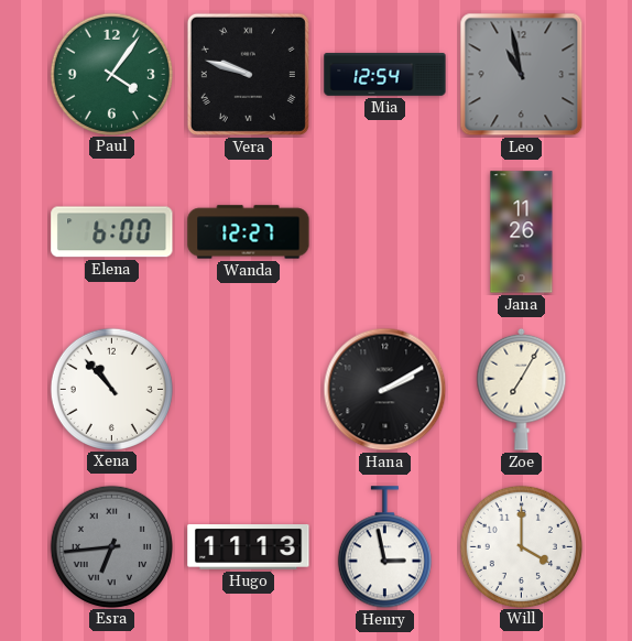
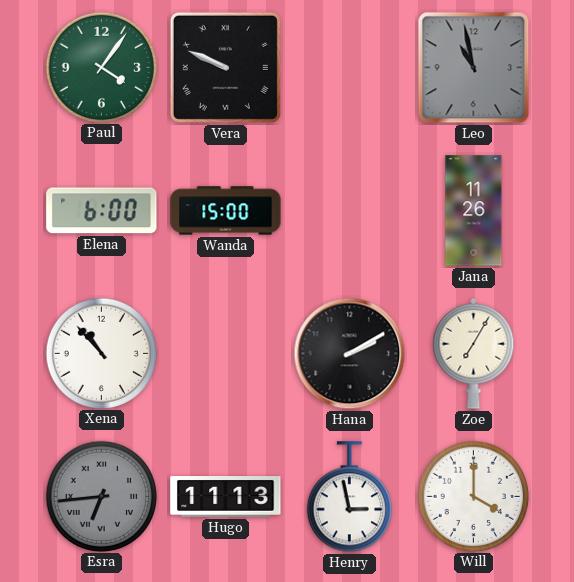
Vera: 9:48 -> 9:49
Mia: 12:54 -> none
Wanda: 12:27 -> 15:00
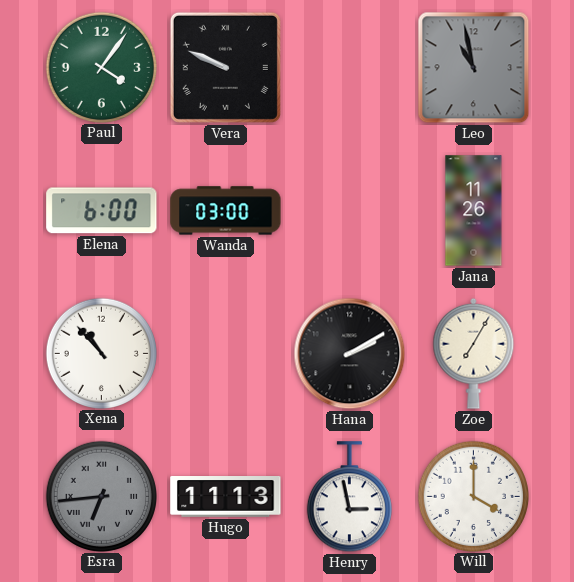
Wanda: 15:00 -> 03:00
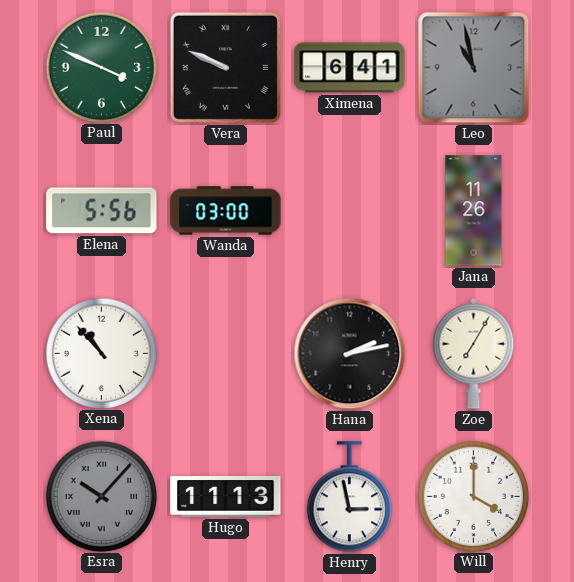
Paul: 4:06 -> 3:49
Ximena: none -> 6:41
Elena: 6:00 -> 5:56
Hana: 2:10 -> 2:13
Esra: 6:44 -> 10:07
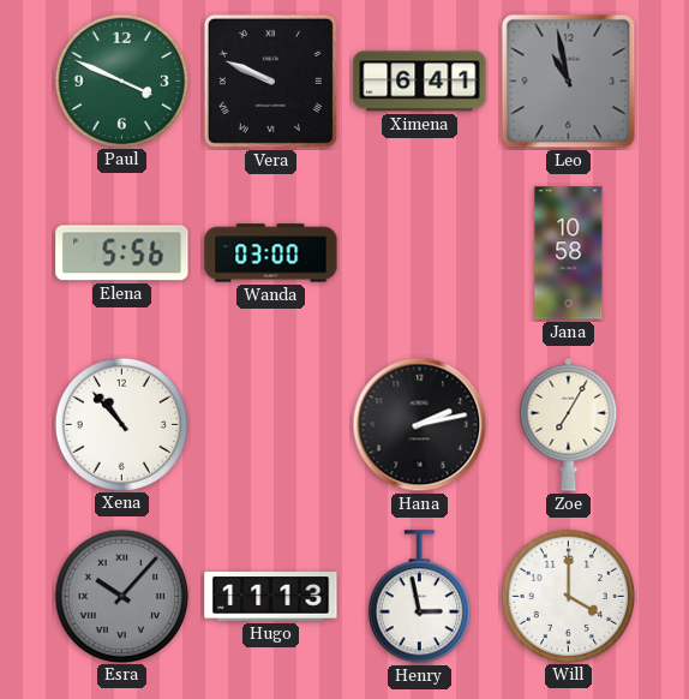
Jana: 11:26 -> 10:58
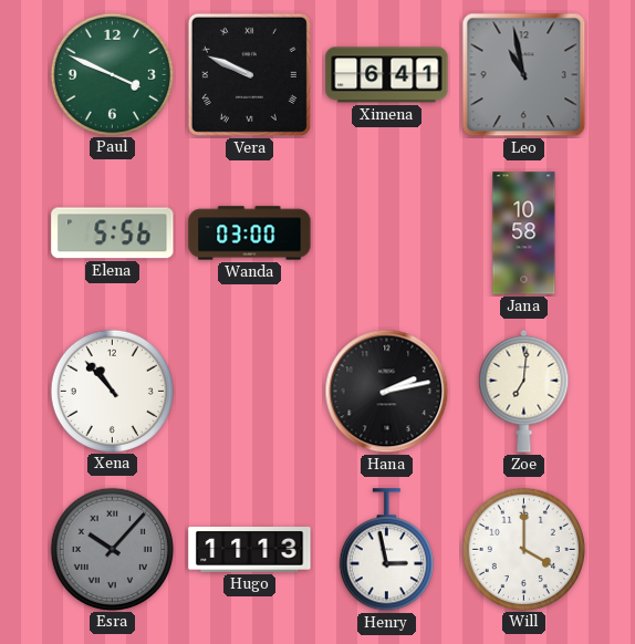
Zoe: 7:05 -> 7:01
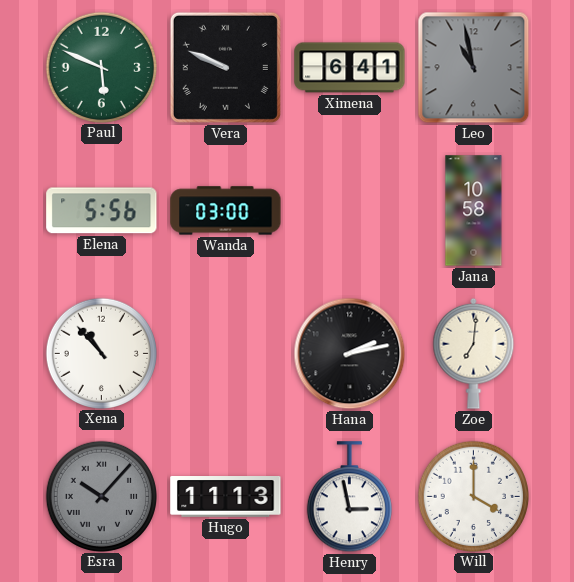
Paul: 3:49 -> 5:49
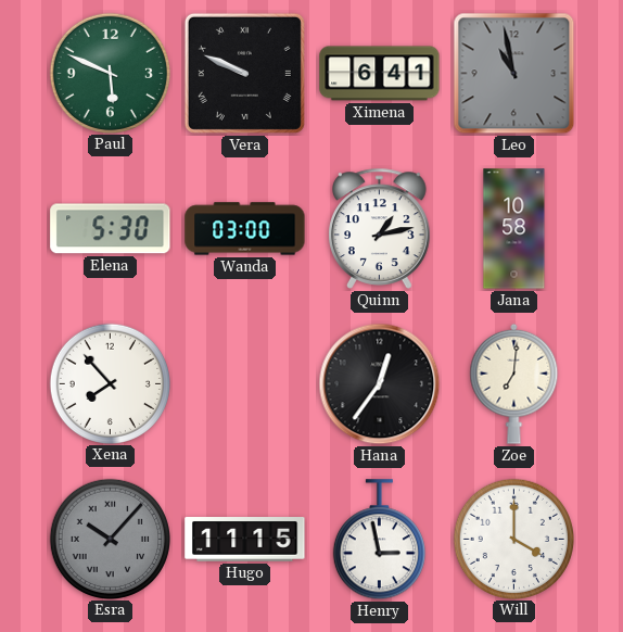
Elena: 5:56 -> 5:30
Quinn: none -> 1:13
Xena: 10:53 -> 7:53
Hana: 2:13 -> 12:36
Hugo: 11:13 -> 11:15
